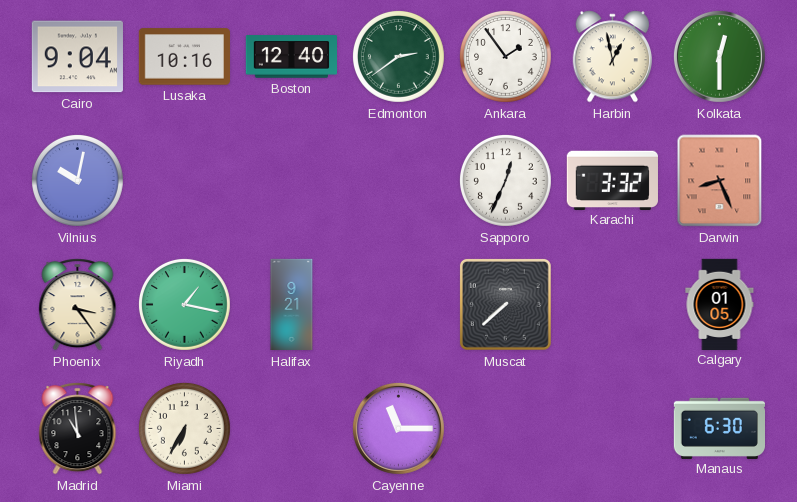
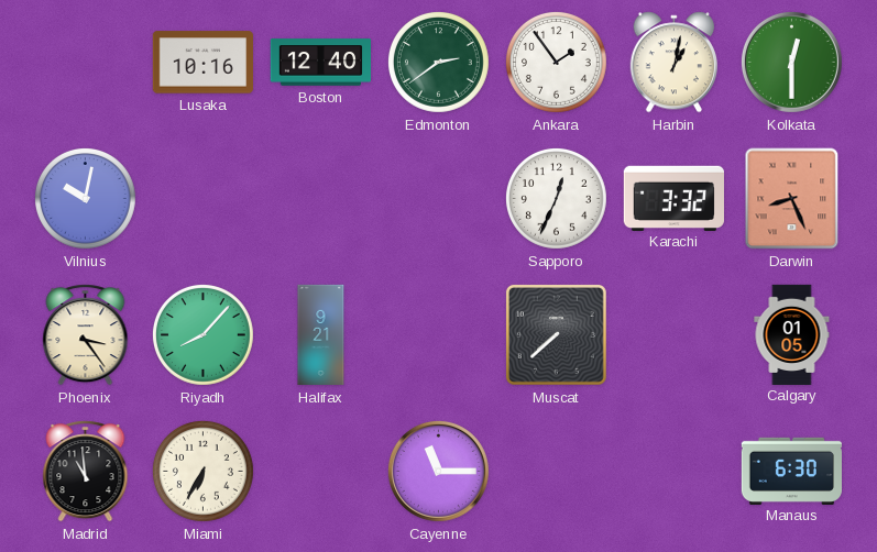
Cairo: 9:04 -> none
Harbin: 12:58 -> 1:02
Riyadh: 1:17 -> 8:07
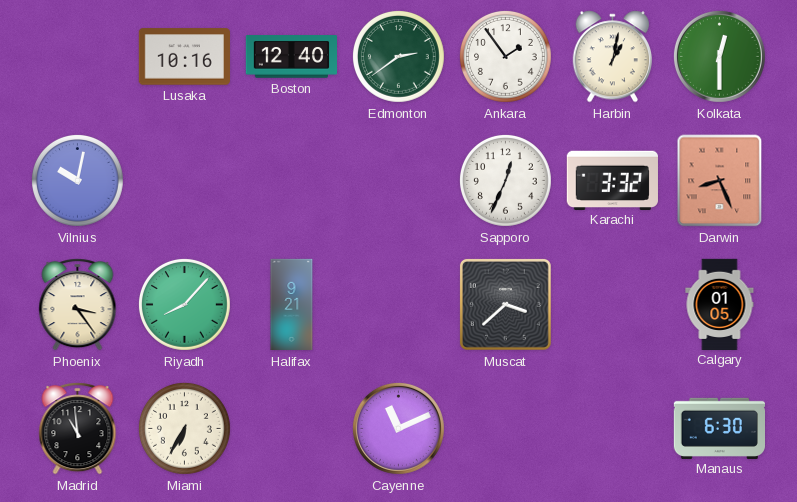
Muscat: 7:38 -> 3:38
Cayenne: 11:15 -> 11:11
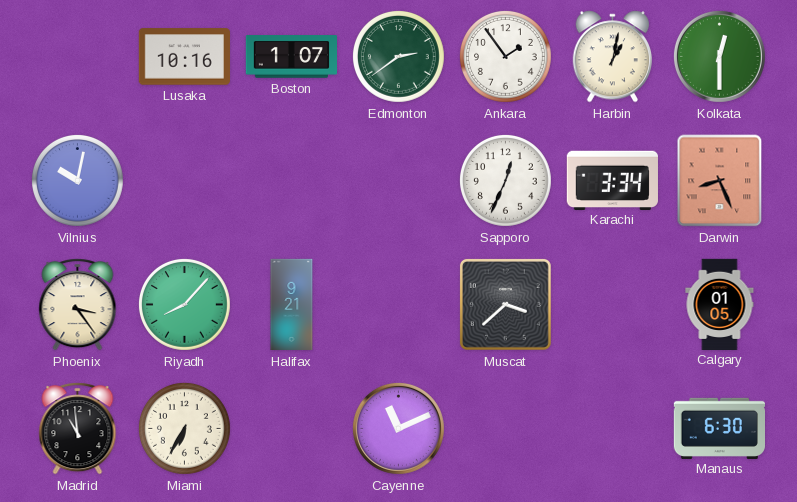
Boston: 12:40 -> 1:07
Karachi: 3:32 -> 3:34
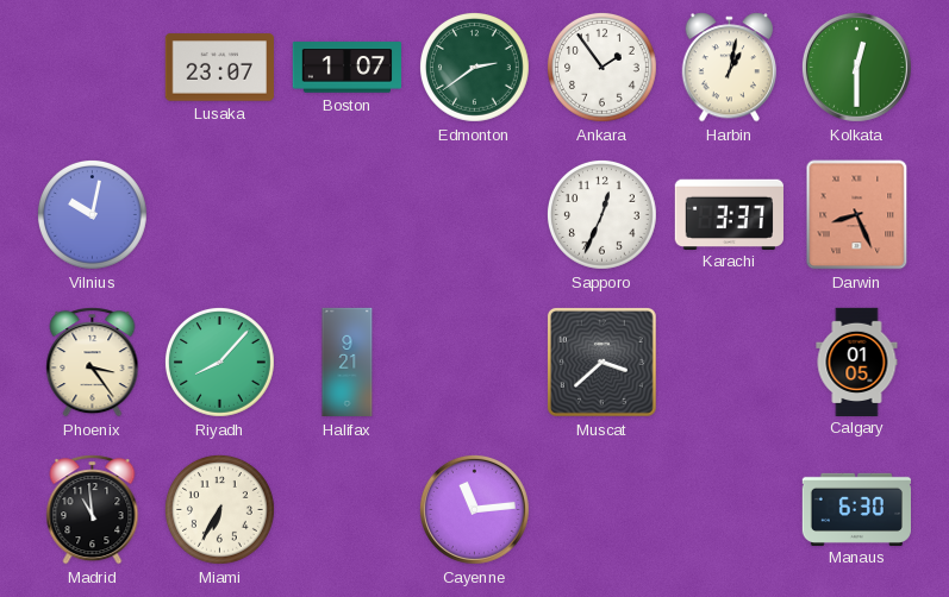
Lusaka: 10:16 -> 23:07
Karachi: 3:34 -> 3:37
Cayenne: 11:11 -> 11:14
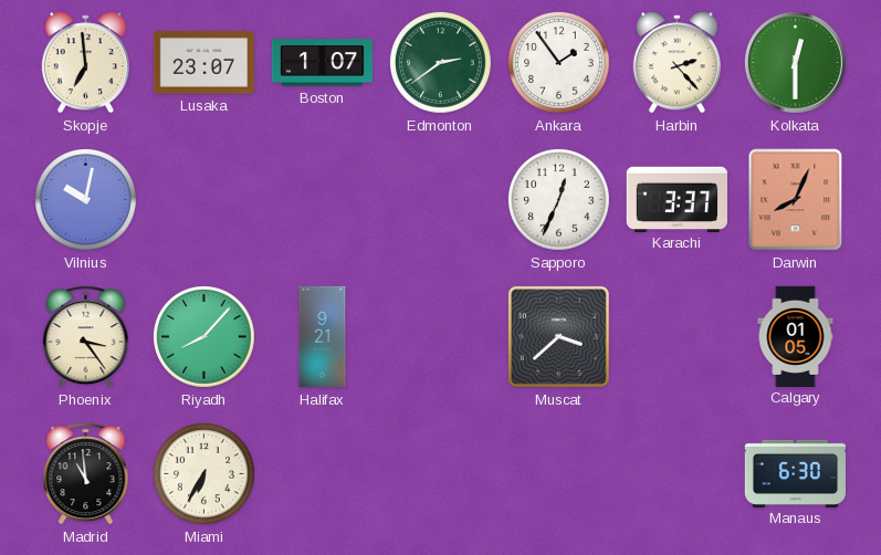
Skopje: none -> 6:59
Harbin: 1:02 -> 2:23
Darwin: 8:26 -> 8:04
Cayenne: 11:14 -> none
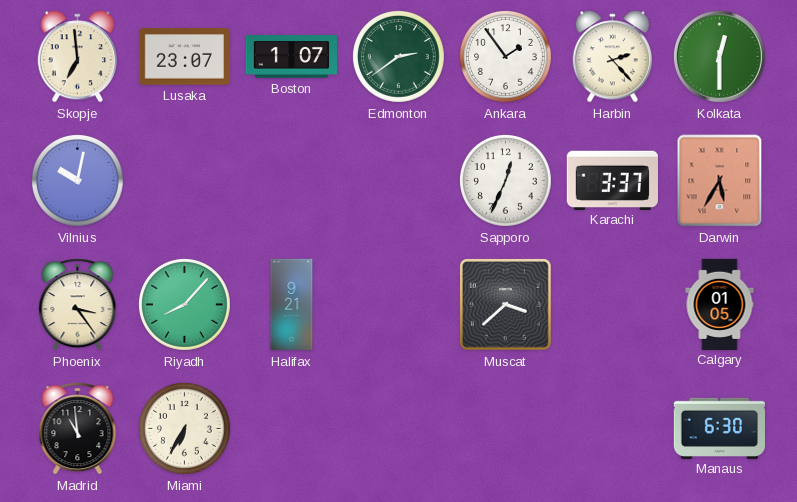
Darwin: 8:04 -> 5:35
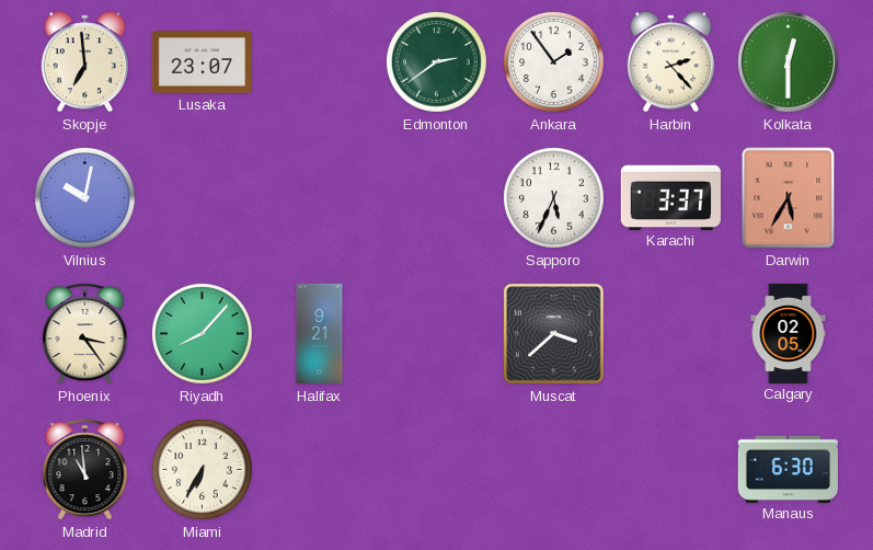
Boston: 1:07 -> none
Sapporo: 12:34 -> 5:34
Calgary: 01:05 -> 02:05
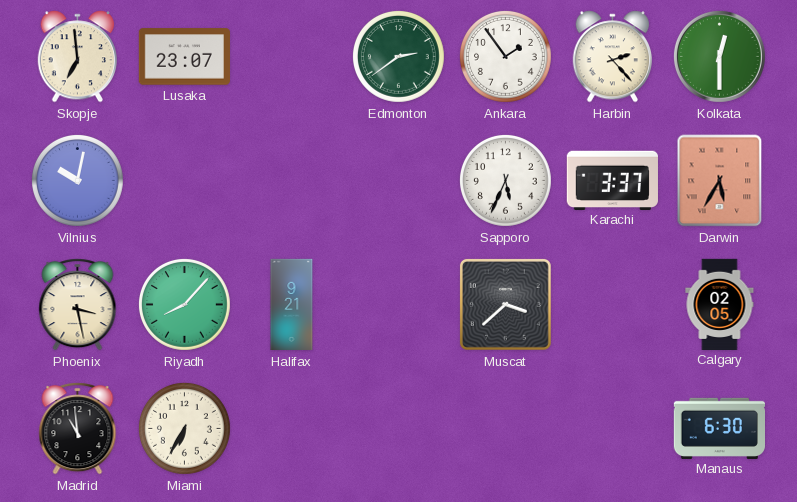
Phoenix: 3:24 -> 3:28
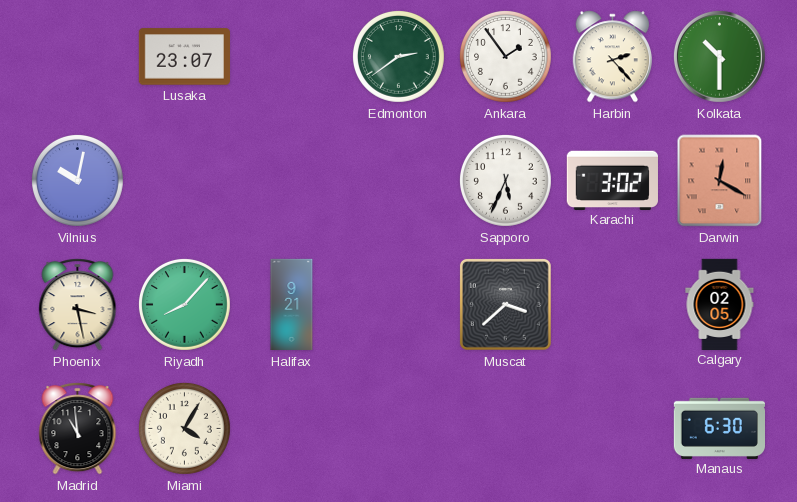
Skopje: 6:59 -> none
Kolkata: 12:30 -> 10:30
Karachi: 3:37 -> 3:02
Darwin: 5:35 -> 12:20
Miami: 6:35 -> 4:05
